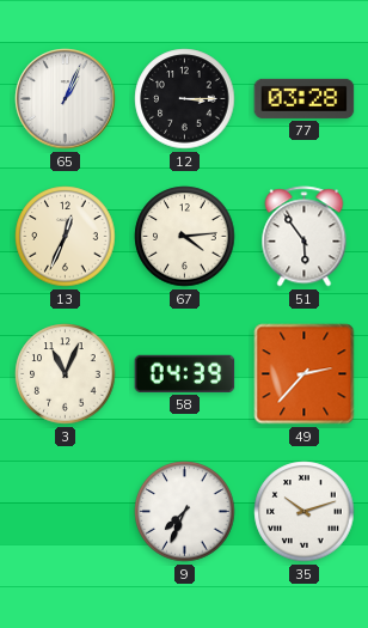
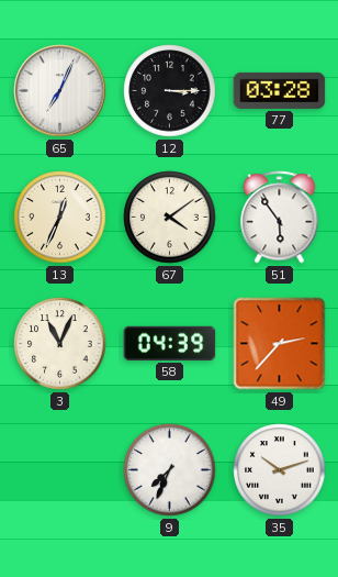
65: 1:04 -> 7:04
67: 4:14 -> 4:09
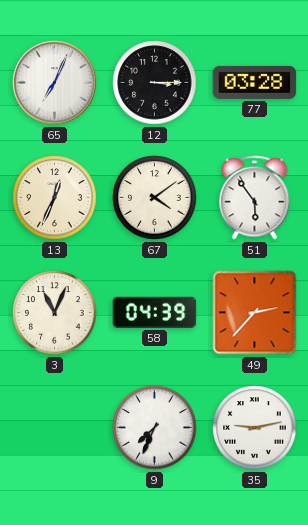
35: 10:12 -> 9:13
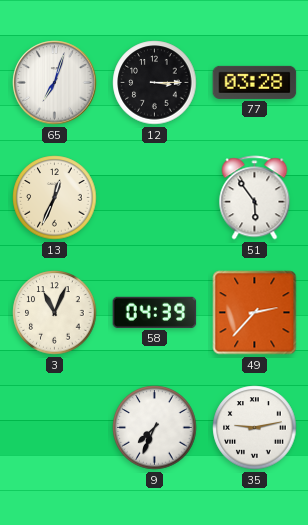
65: 7:04 -> 7:03
67: 4:09 -> none
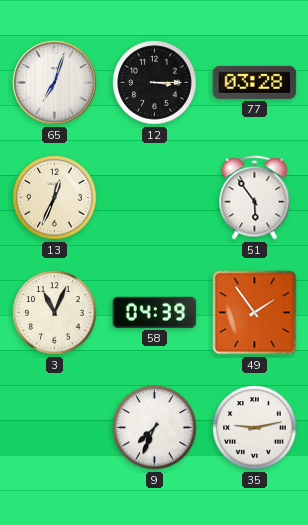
49: 2:37 -> 1:54
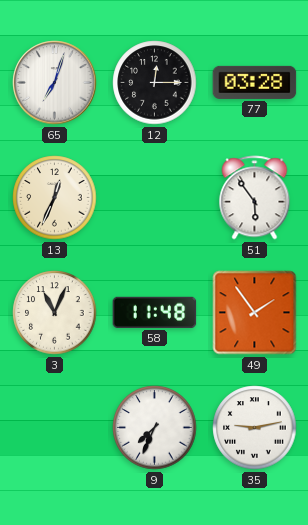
12: 3:15 -> 12:15
58: 04:39 -> 11:48
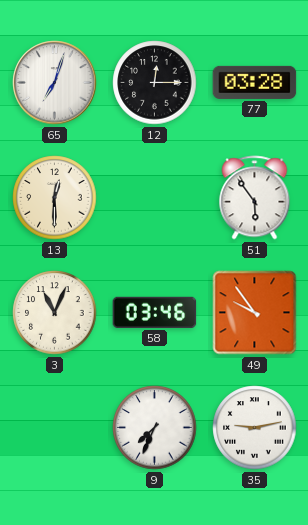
13: 12:34 -> 12:30
58: 11:48 -> 03:46
49: 1:54 -> 9:54
